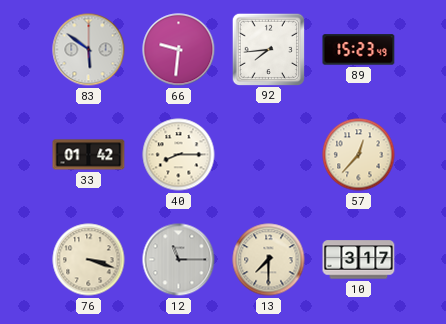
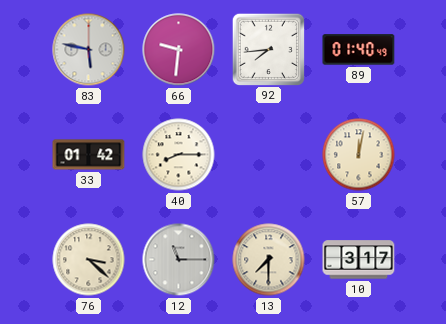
83: 5:51 -> 5:47
89: 15:23 -> 01:40
57: 12:37 -> 12:02
76: 3:18 -> 3:22
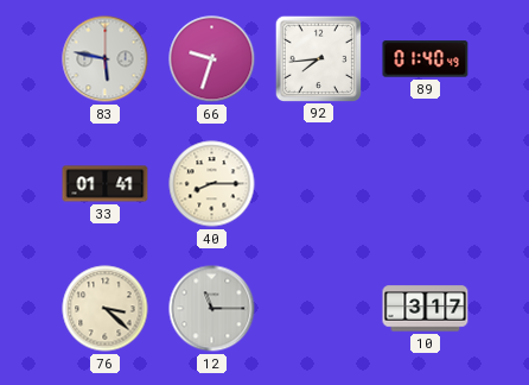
66: 9:31 -> 9:33
33: 01:42 -> 01:41
57: 12:02 -> none
13: 7:30 -> none
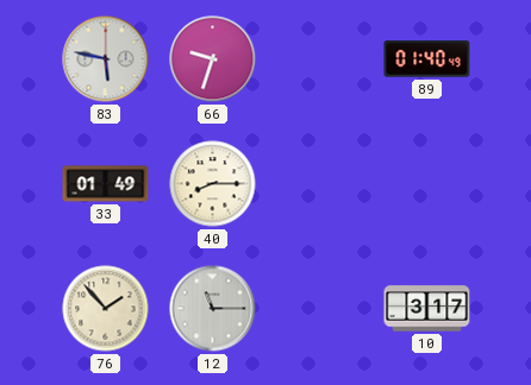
92: 7:44 -> none
33: 01:41 -> 01:49
76: 3:22 -> 1:53
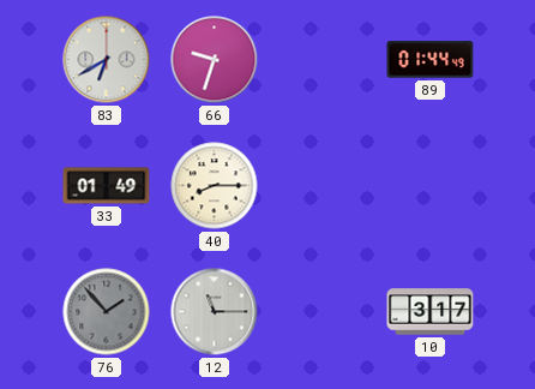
83: 5:47 -> 6:40
89: 01:40 -> 01:44
76 dial: cream -> grey
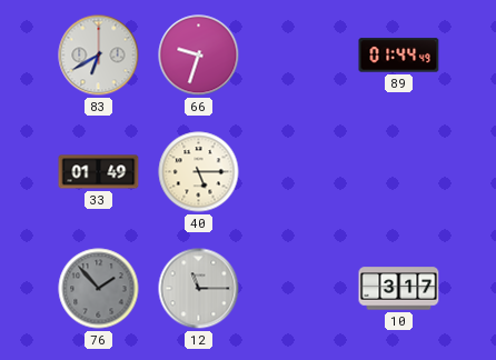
40: 8:15 -> 5:15
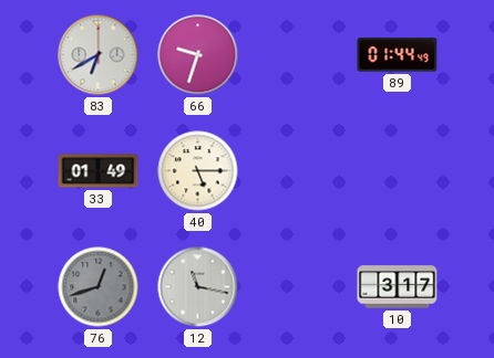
76: 1:53 -> 12:42
12: 11:15 -> 11:17
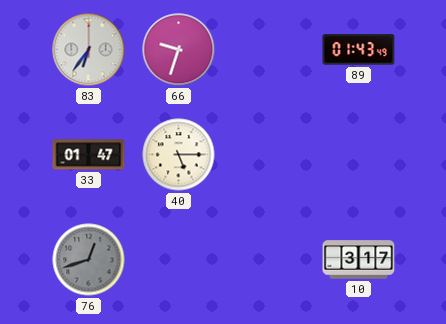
83: 6:40 -> 6:36
89: 01:44 -> 01:43
33: 01:49 -> 01:47
12: 11:17 -> none
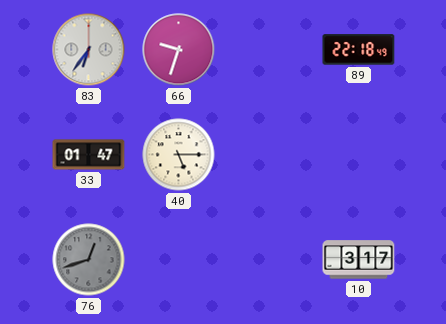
89: 01:43 -> 22:18
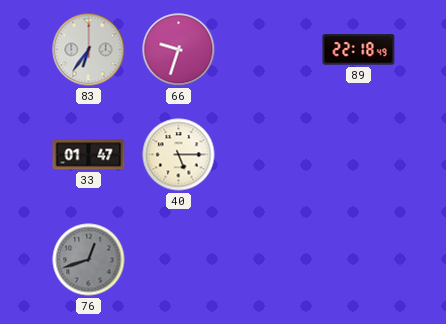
10: 3:17 -> none
